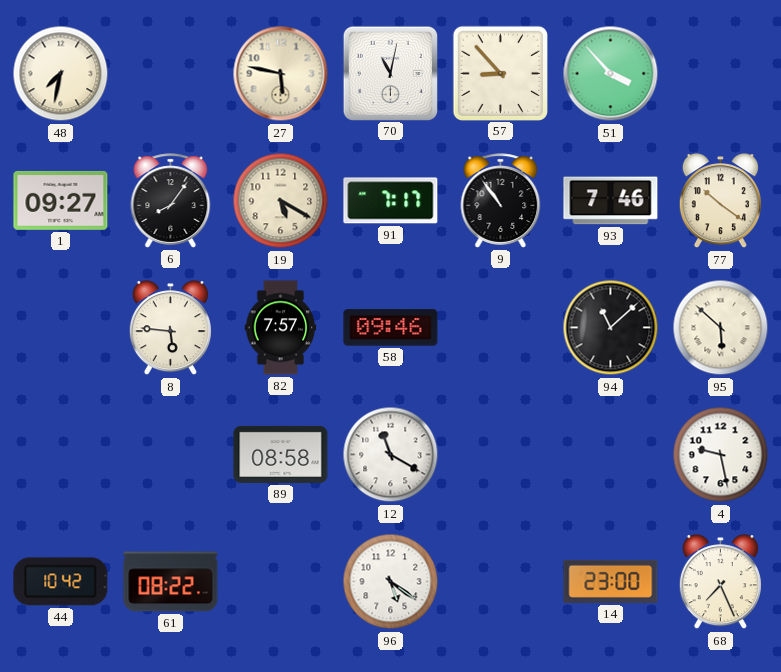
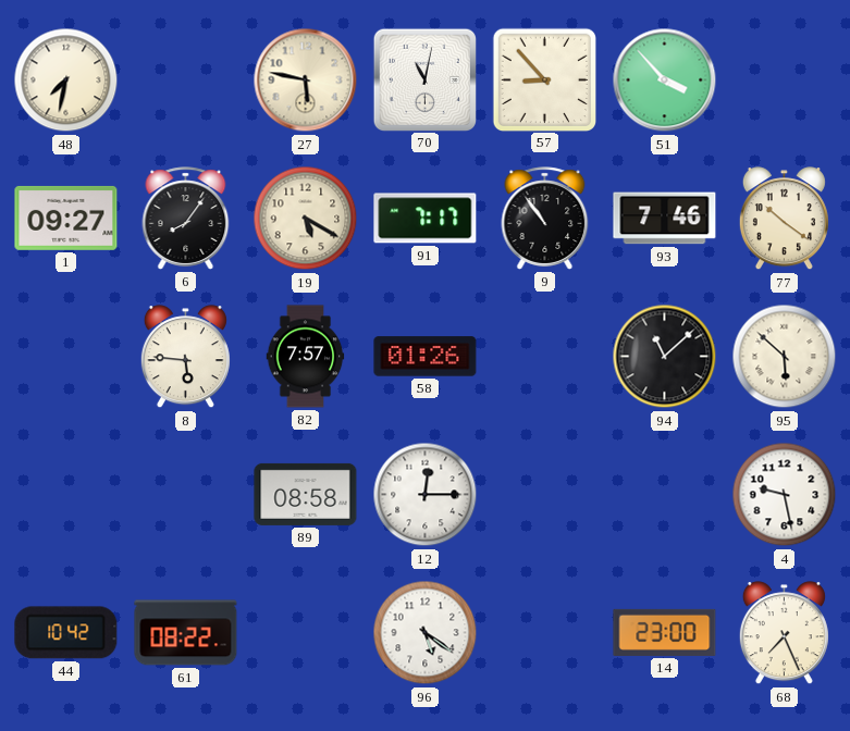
58: 09:46 -> 01:26
12: 11:20 -> 12:15
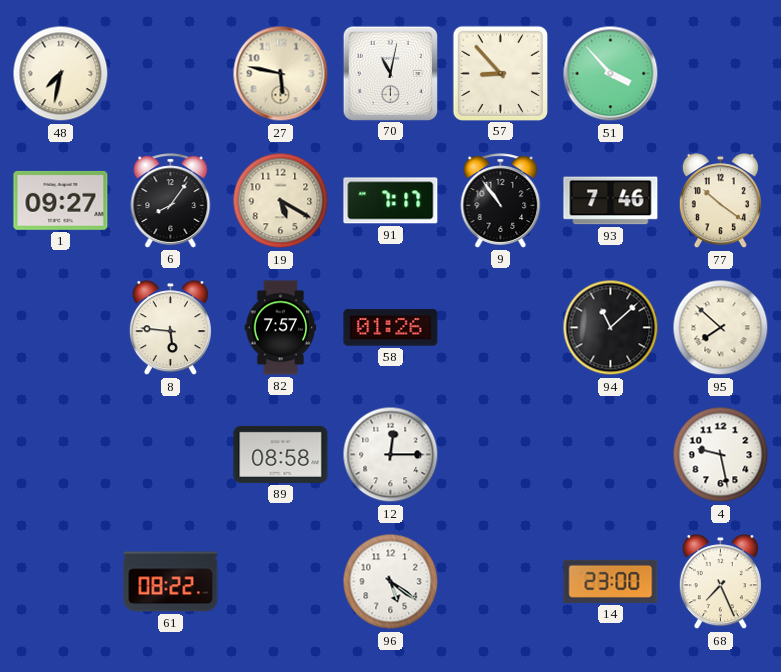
95: 5:52 -> 7:52
44: 10:42 -> none
